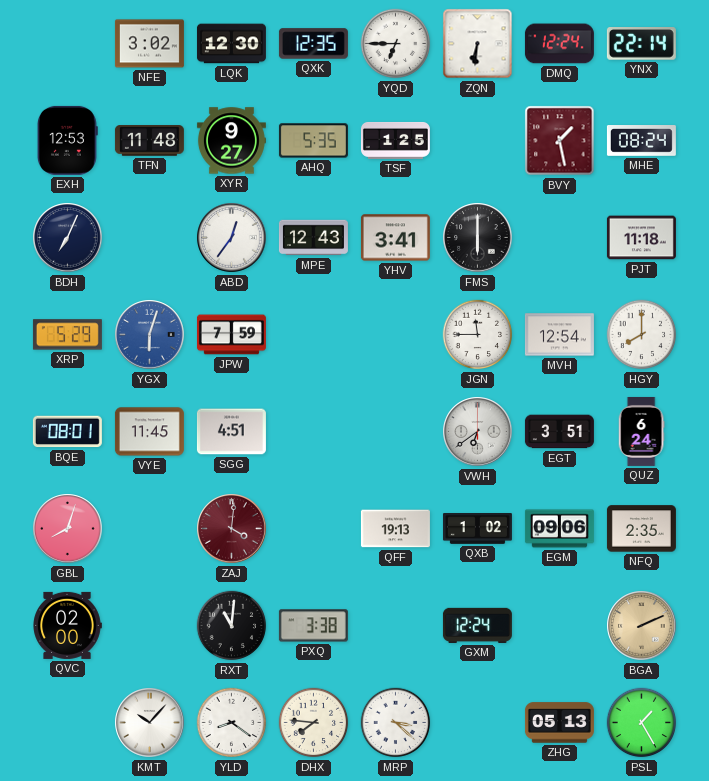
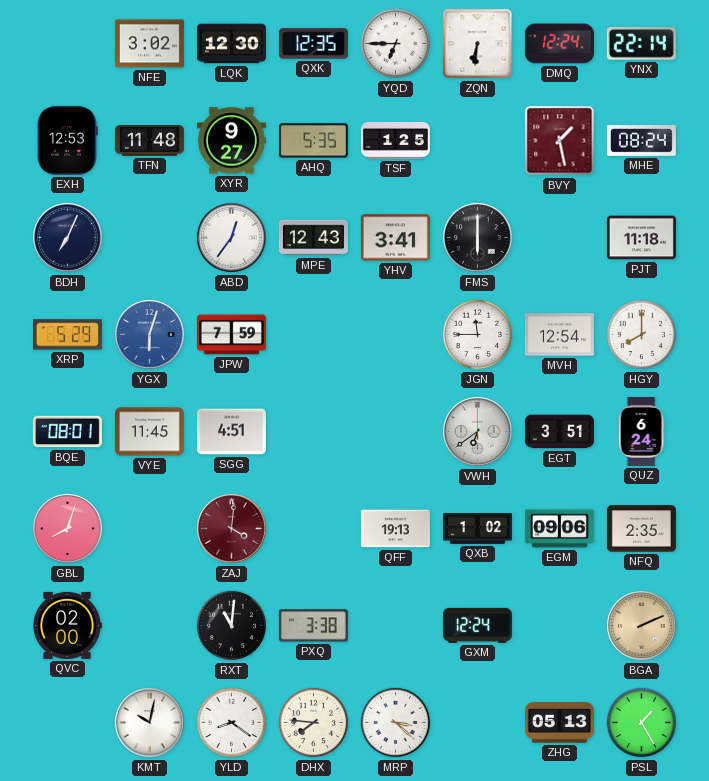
KMT: 10:07 -> 10:02
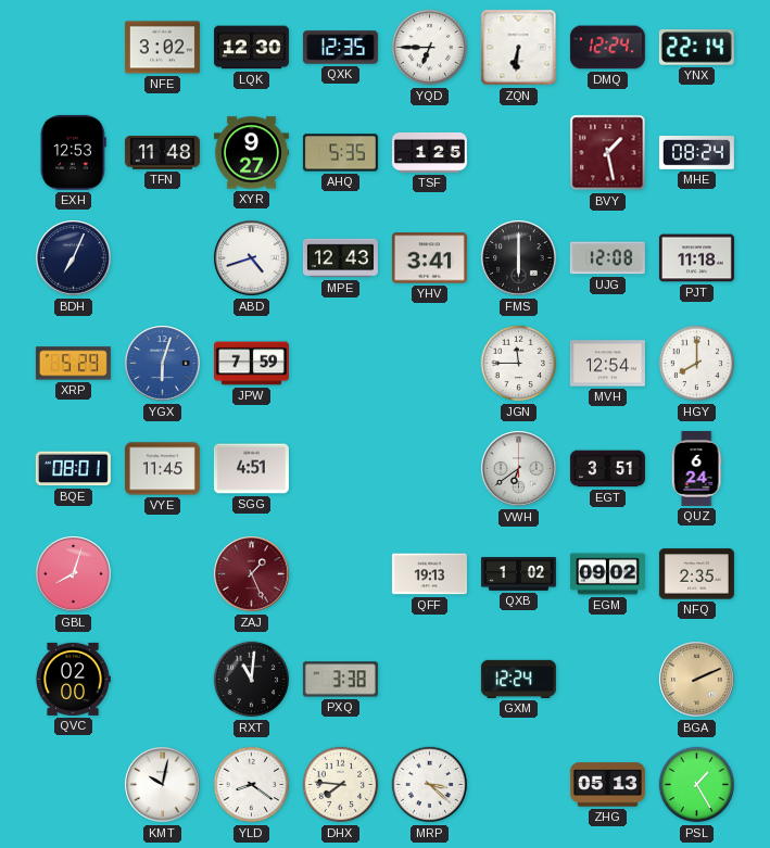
ABD: 12:36 -> 4:42
UJG: none -> 12:08
ZAJ: 4:01 -> 1:26
EGM: 09:06 -> 09:02
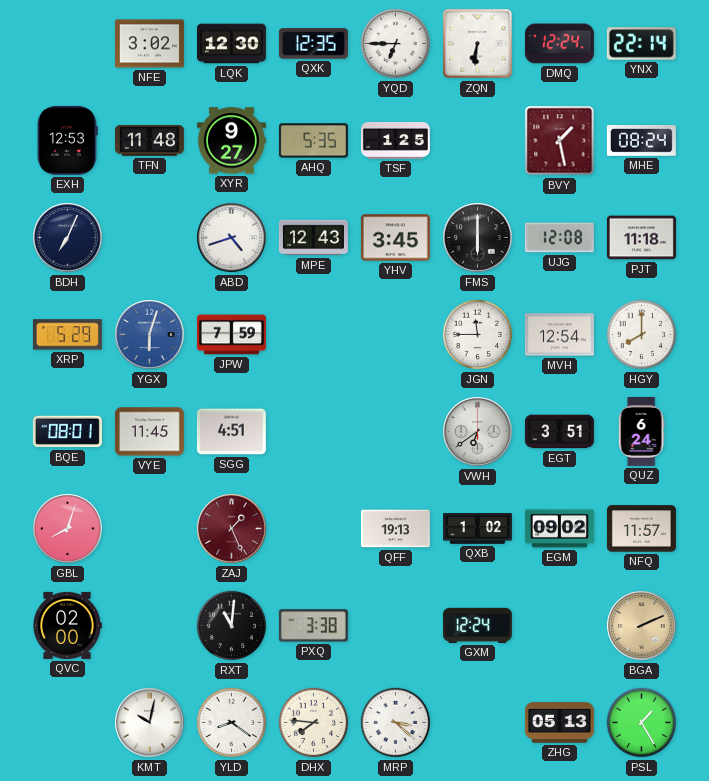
YHV: 3:41 -> 3:45
NFQ: 2:35 -> 11:57
